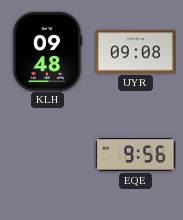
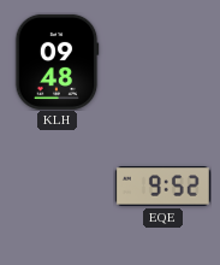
UYR: 09:08 -> none
EQE: 9:56 -> 9:52
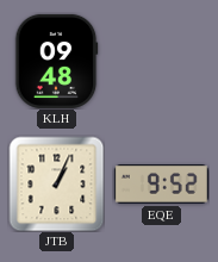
JTB: none -> 1:04
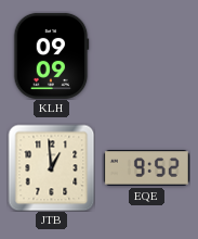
KLH: 09:48 -> 09:09
JTB: 1:04 -> 12:59
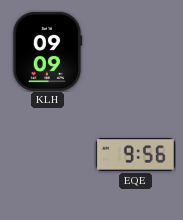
JTB: 12:59 -> none
EQE: 9:52 -> 9:56
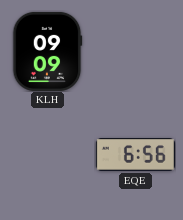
EQE: 9:56 -> 6:56
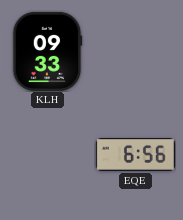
KLH: 09:09 -> 09:33
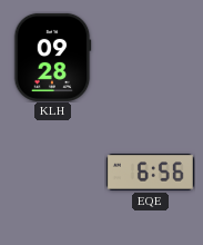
KLH: 09:33 -> 09:28
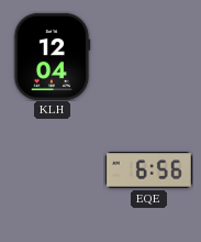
KLH: 09:28 -> 12:04
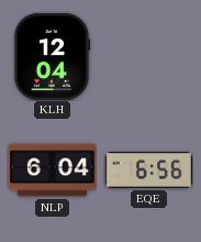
NLP: none -> 6:04
